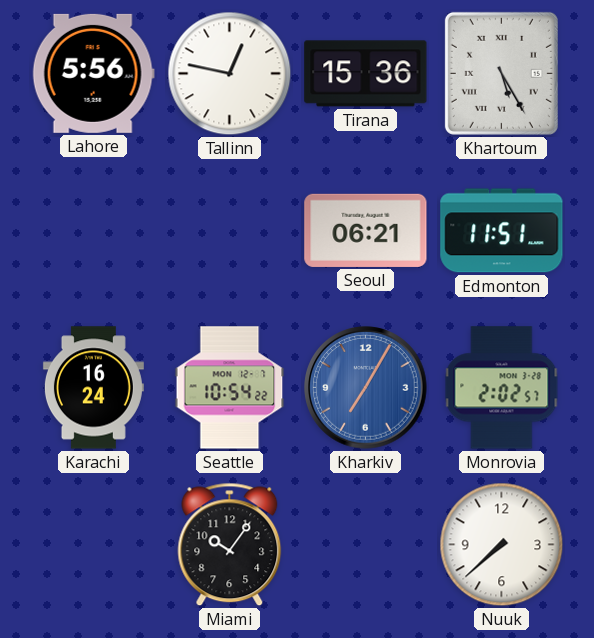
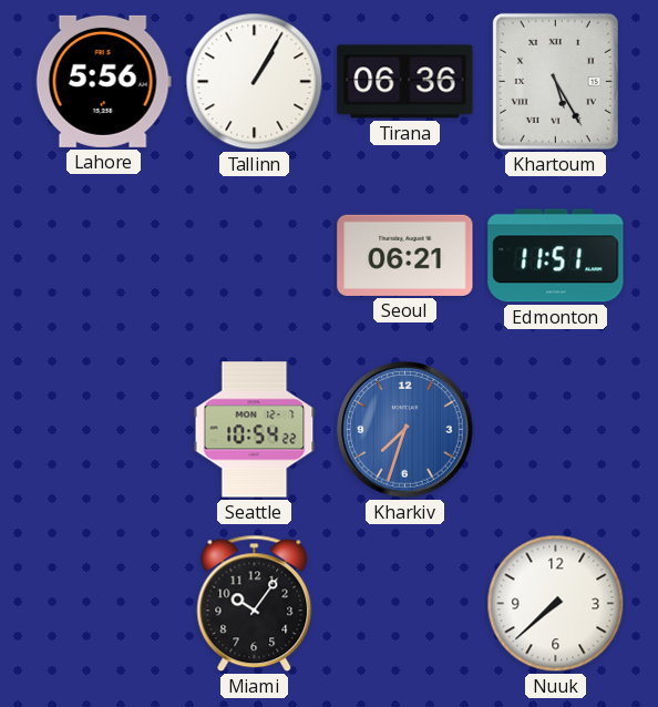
Tallinn: 12:47 -> 1:05
Tirana: 15:36 -> 06:36
Karachi: 16:24 -> none
Kharkiv: 7:05 -> 7:33
Monrovia: 2:02 -> none
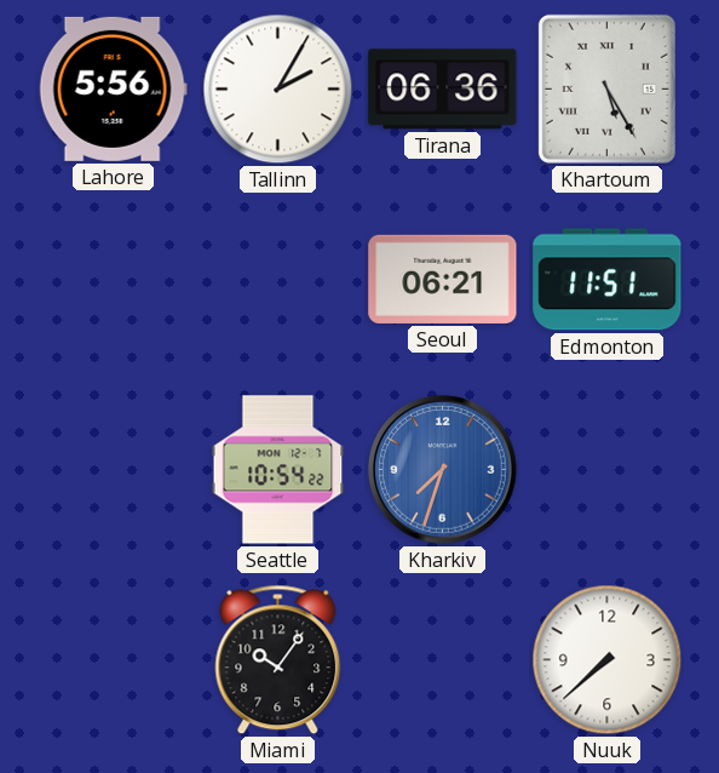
Tallinn: 1:05 -> 2:05
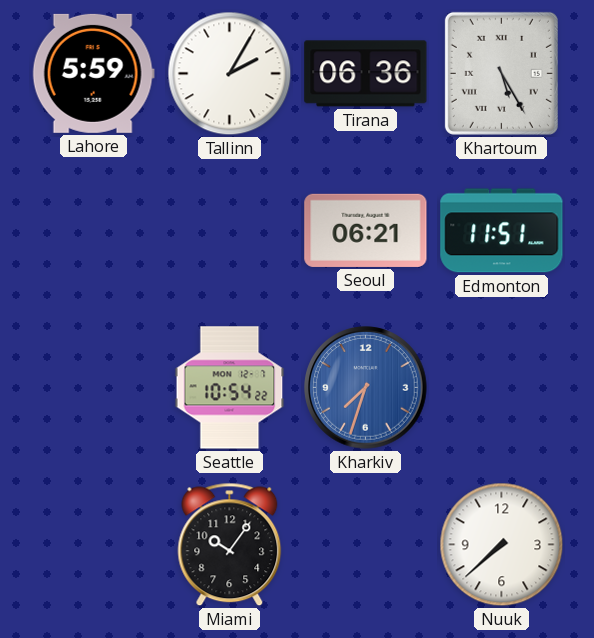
Lahore: 5:56 -> 5:59
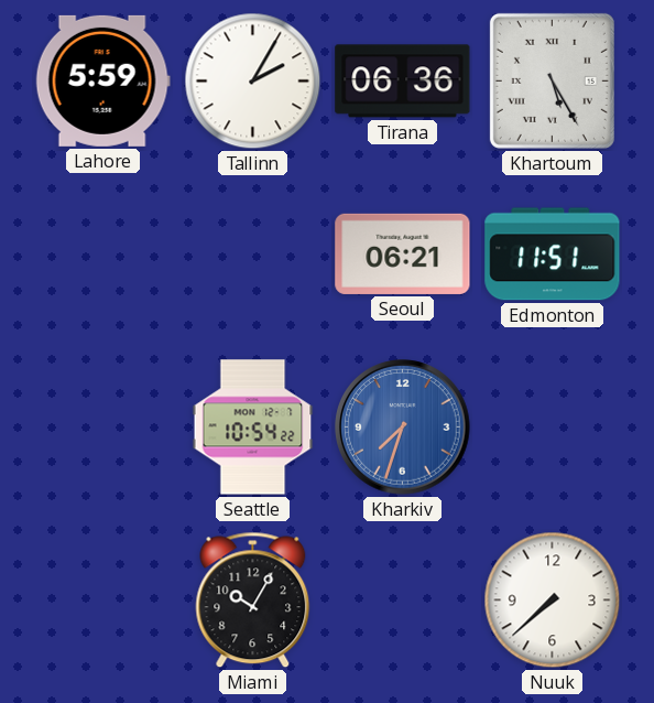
Miami: 10:06 -> 10:05
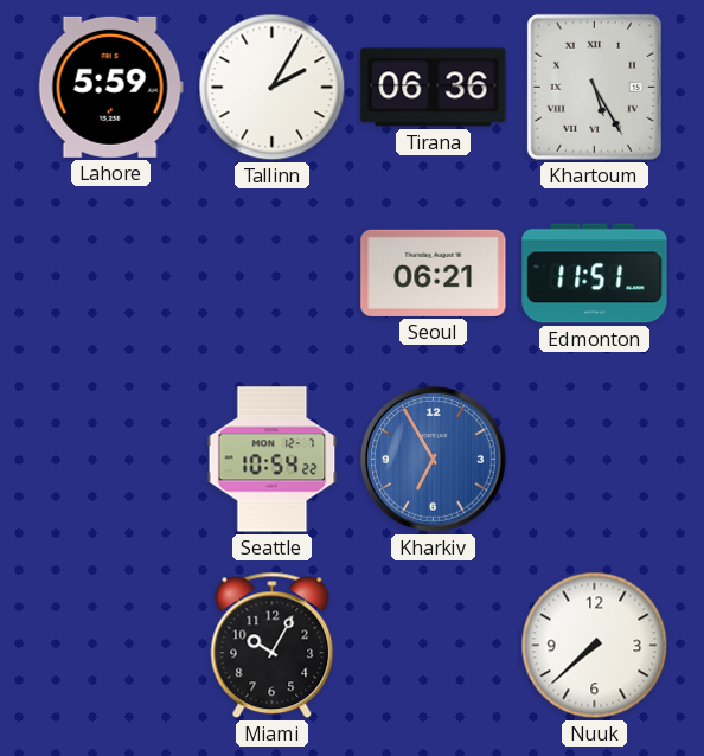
Kharkiv: 7:33 -> 6:55
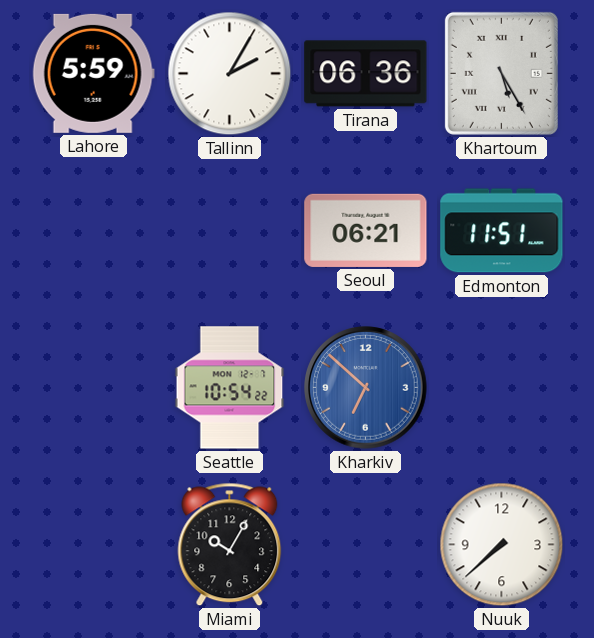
Kharkiv: 6:55 -> 6:52
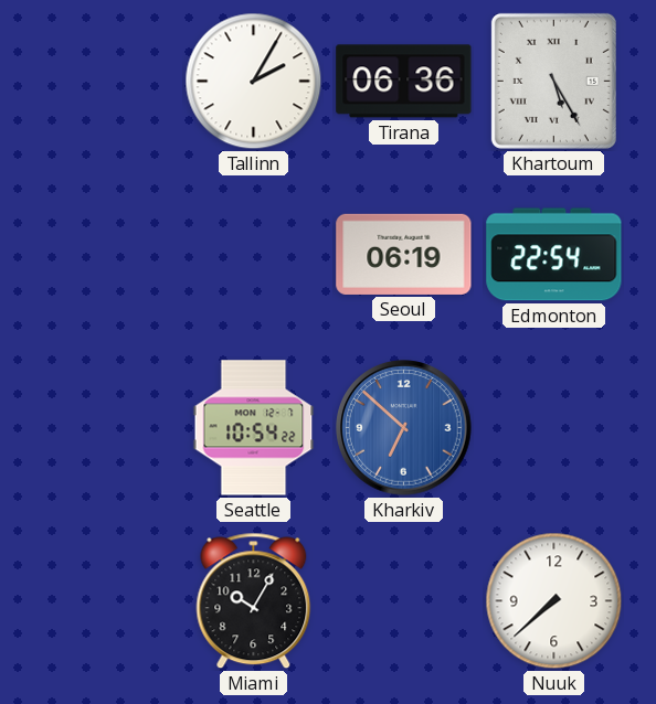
Lahore: 5:59 -> none
Seoul: 06:21 -> 06:19
Edmonton: 11:51 -> 22:54
